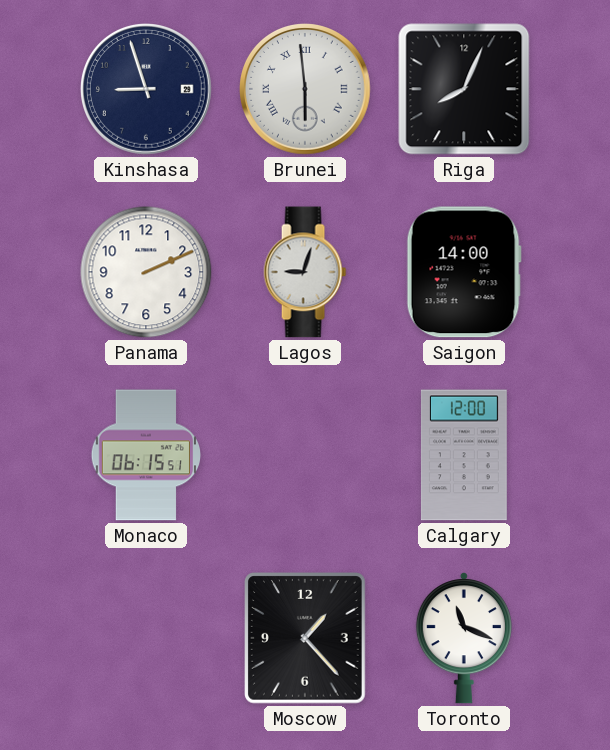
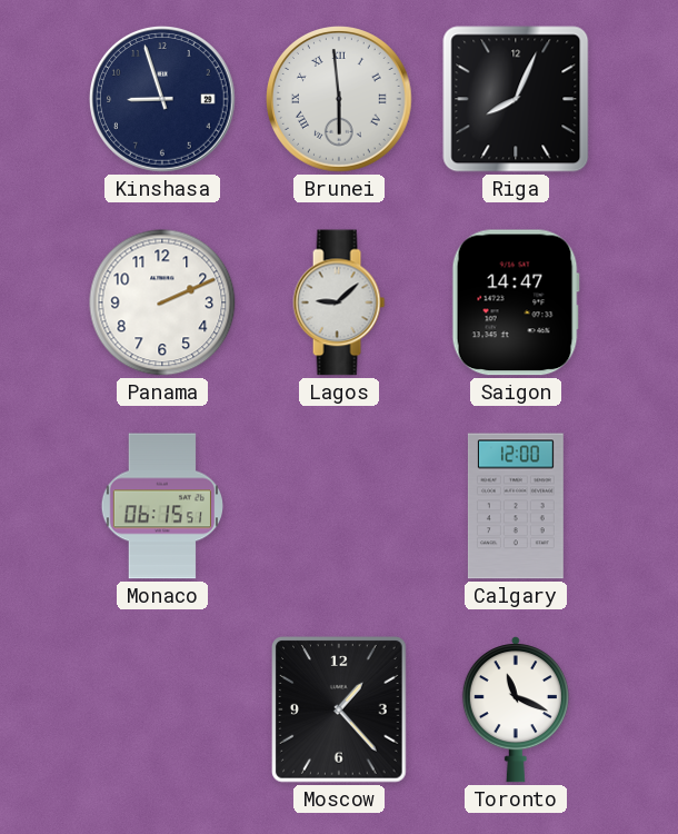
Lagos: 9:03 -> 9:08
Saigon: 14:00 -> 14:47
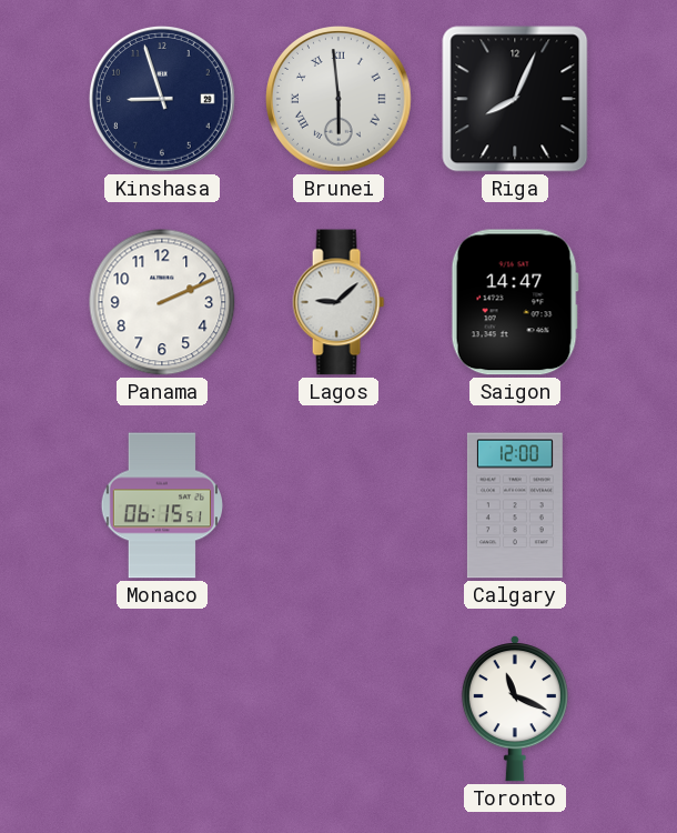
Moscow: 1:23 -> none
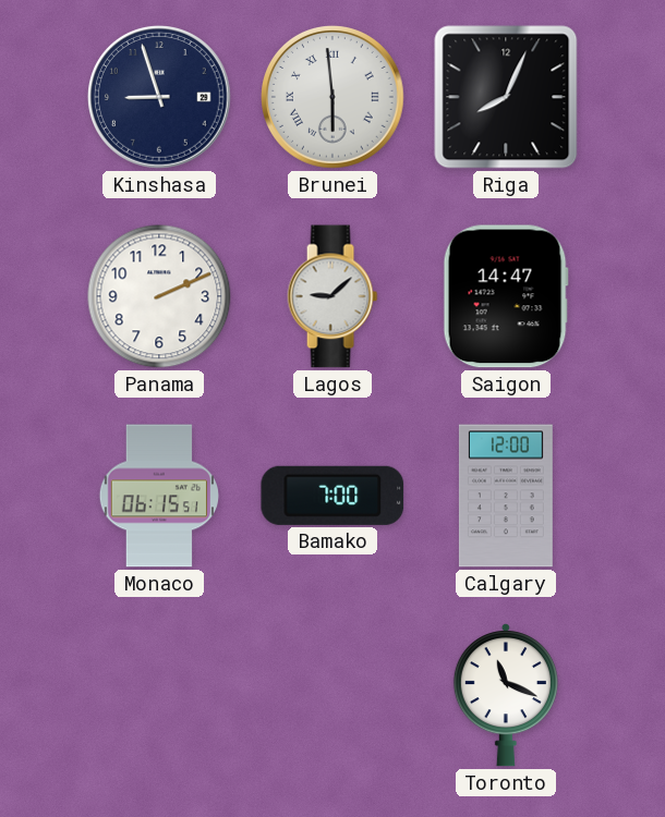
Bamako: none -> 7:00
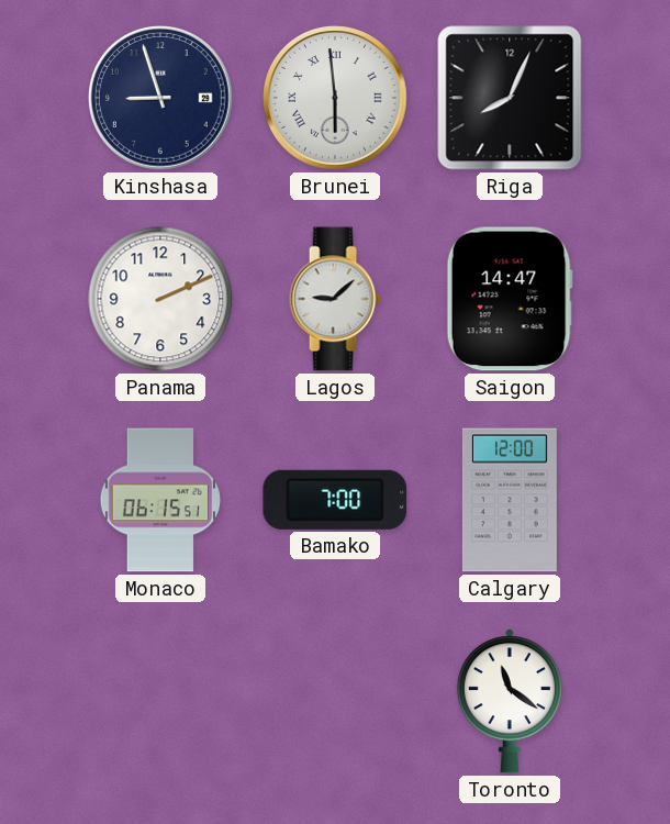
Toronto: 11:19 -> 11:21
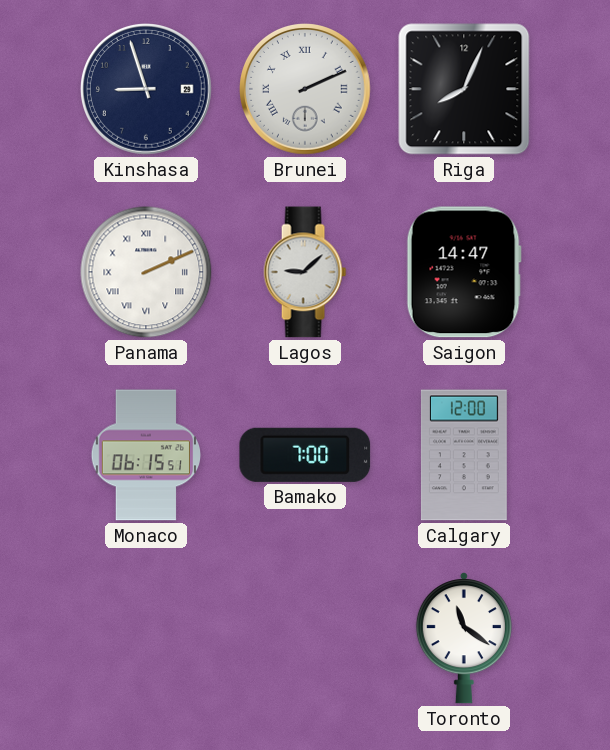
Brunei: 5:59 -> 2:11
Panama numerals: Arabic -> Roman
